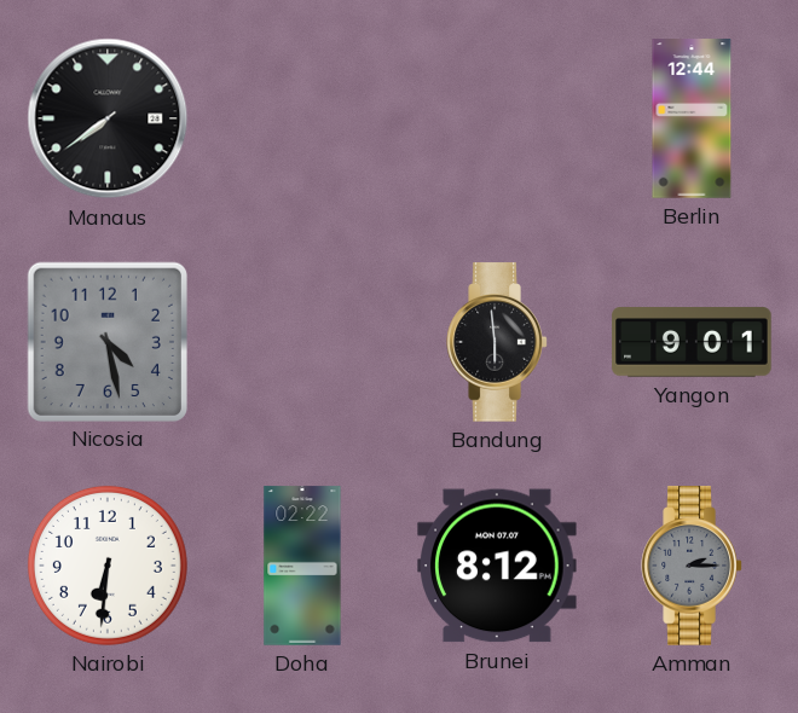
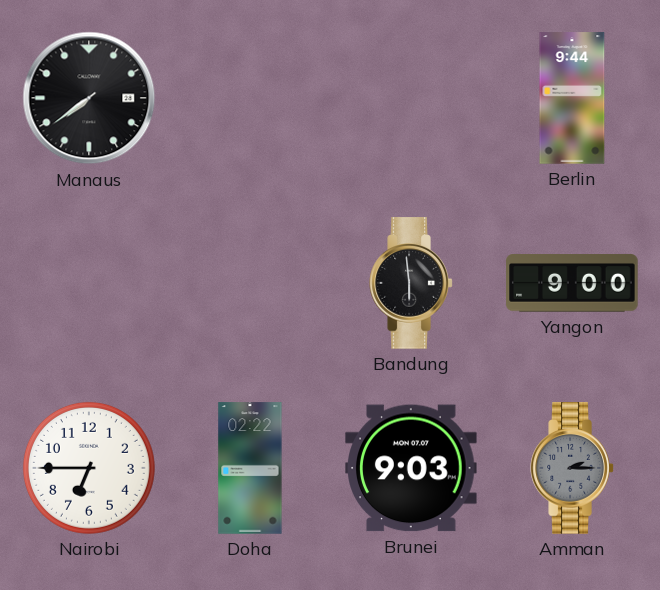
Berlin: 12:44 -> 9:44
Nicosia: 4:28 -> none
Yangon: 9:01 -> 9:00
Nairobi: 6:31 -> 6:45
Brunei: 8:12 -> 9:03
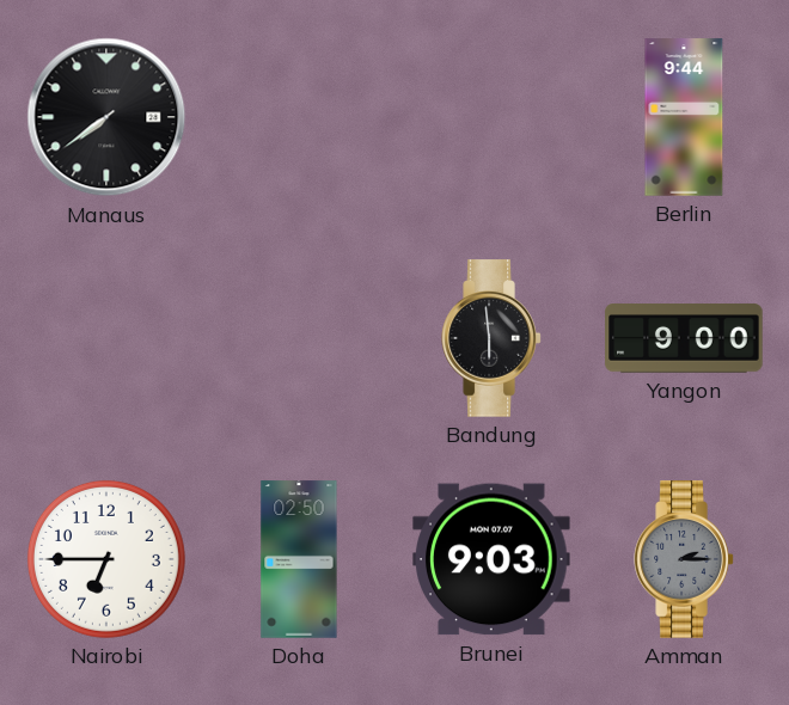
Doha: 02:22 -> 02:50
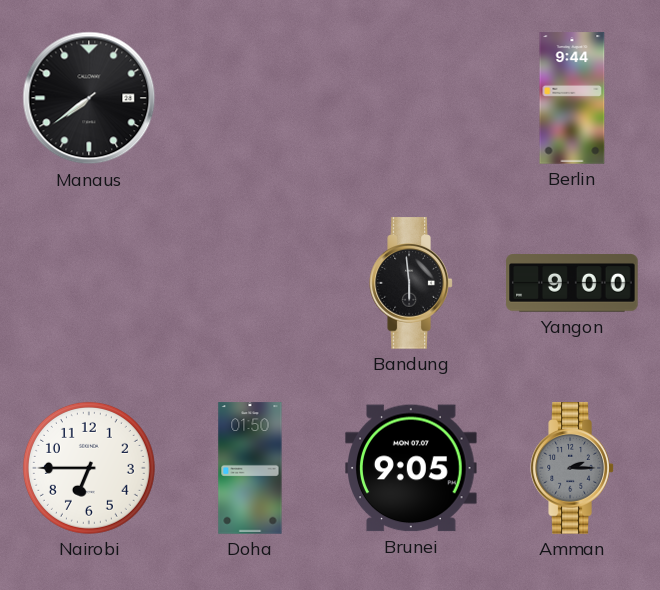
Doha: 02:50 -> 01:50
Brunei: 9:03 -> 9:05
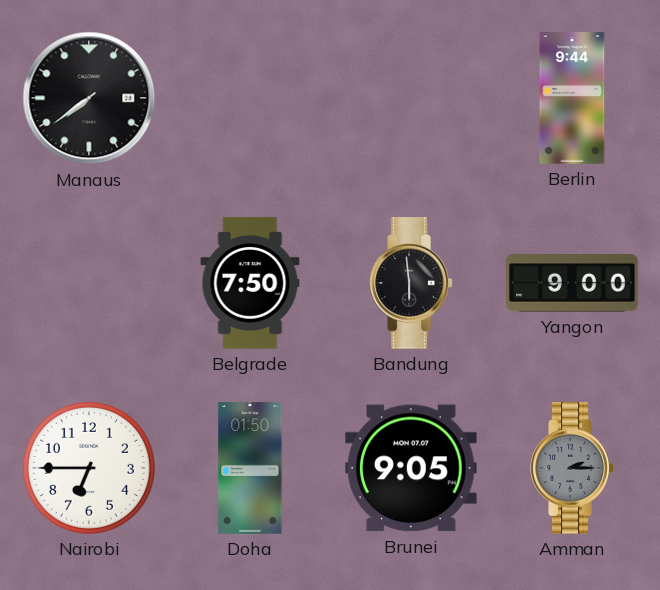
Belgrade: none -> 7:50
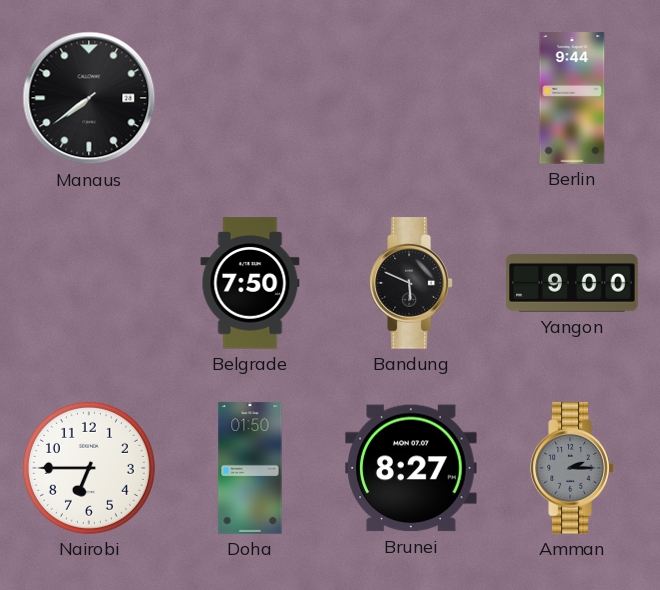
Bandung: 5:59 -> 5:49
Brunei: 9:05 -> 8:27
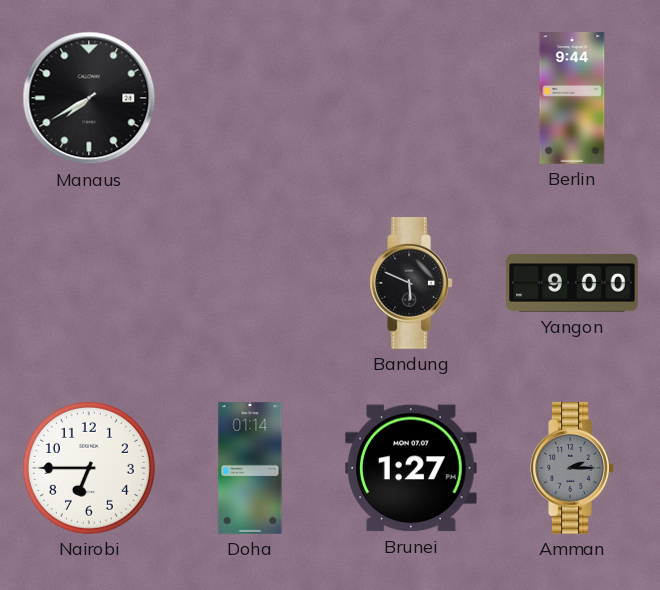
Manaus: 7:39 -> 7:40
Belgrade: 7:50 -> none
Doha: 01:50 -> 01:14
Brunei: 8:27 -> 1:27
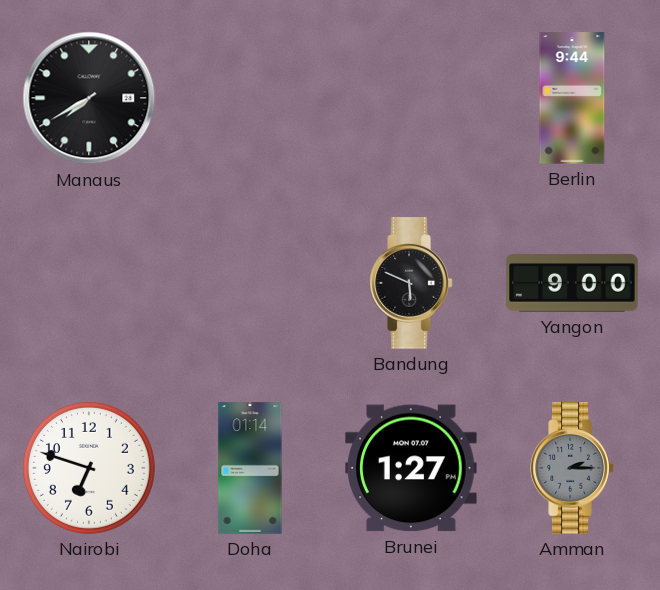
Nairobi: 6:45 -> 6:48
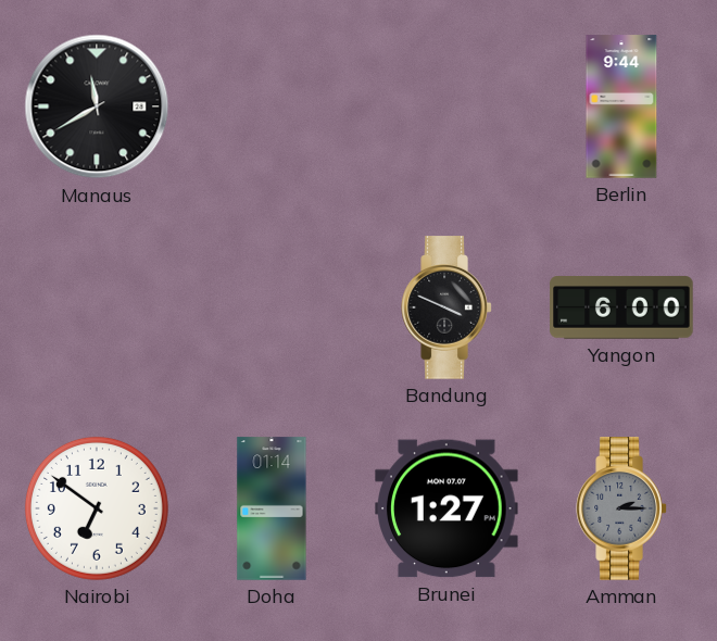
Manaus: 7:40 -> 11:40
Bandung: 5:49 -> 3:49
Yangon: 9:00 -> 6:00
Nairobi: 6:48 -> 6:51
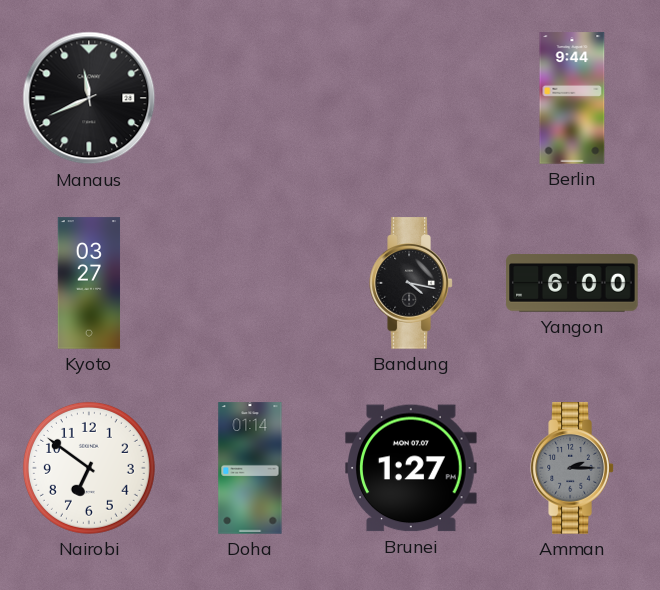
Manaus: 11:40 -> 11:41
Kyoto: none -> 03:27
Bandung: 3:49 -> 4:17
